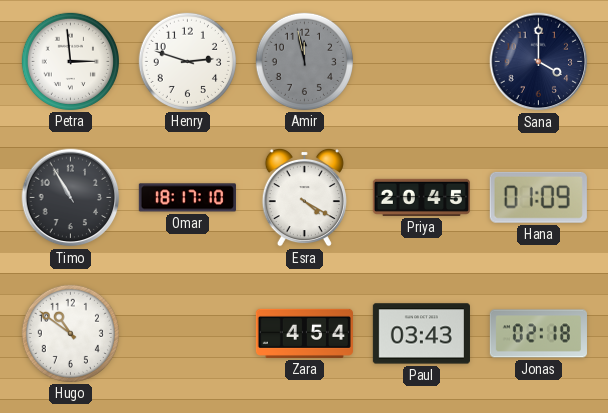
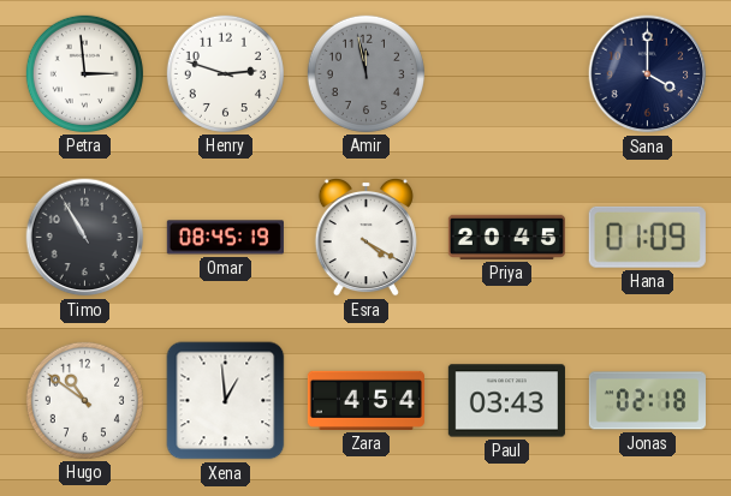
Omar: 18:17 -> 08:45
Xena: none -> 12:59
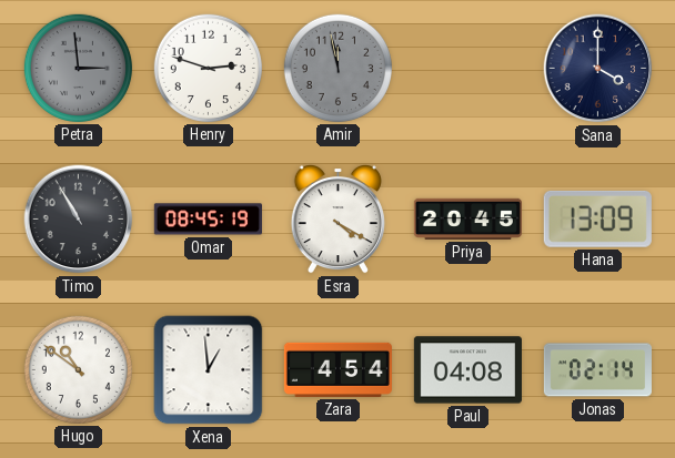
Petra dial: white -> grey
Hana: 01:09 -> 13:09
Paul: 03:43 -> 04:08
Jonas: 02:18 -> 02:14
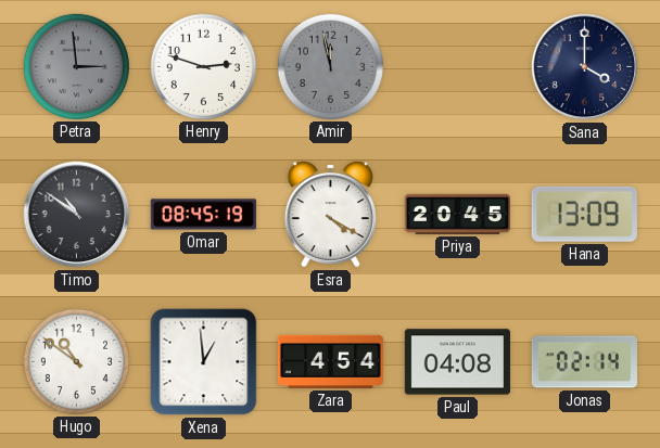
Timo: 10:55 -> 10:51
